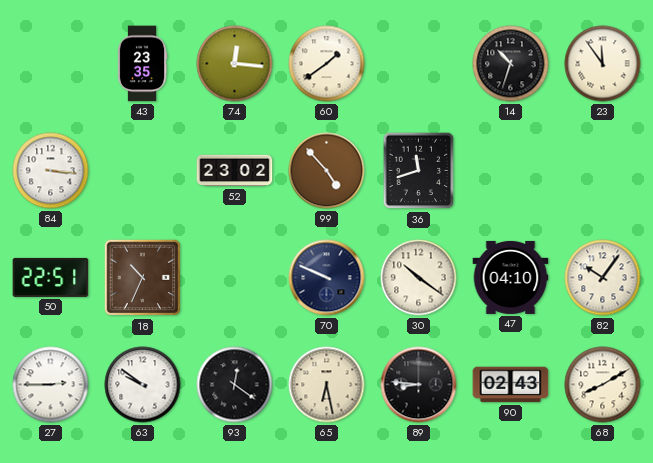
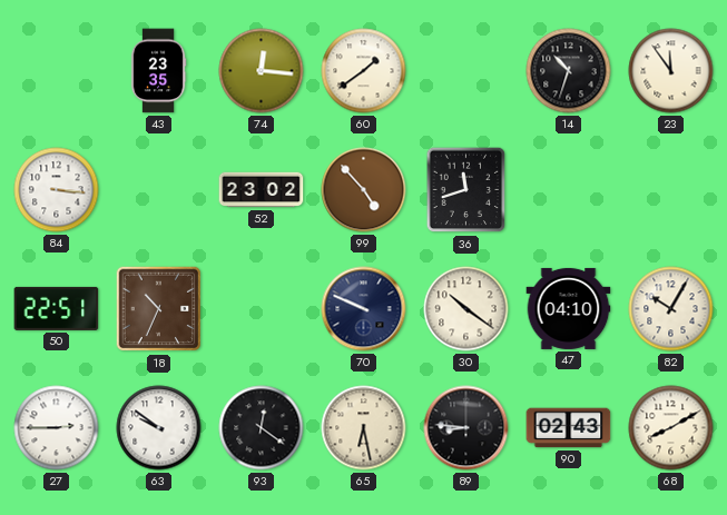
82: 10:06 -> 10:05
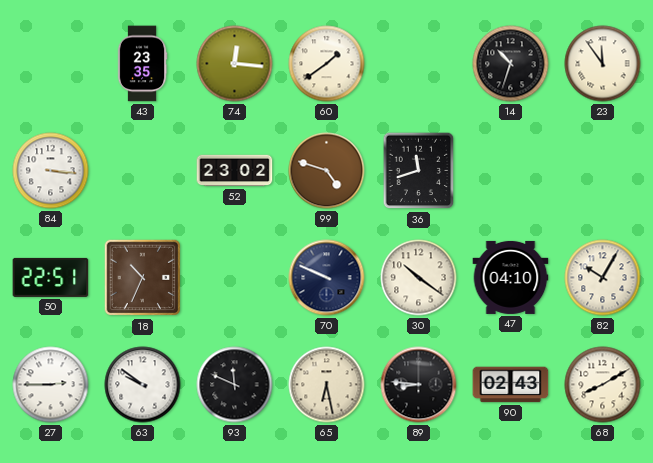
99: 4:53 -> 4:48
93: 12:21 -> 11:49
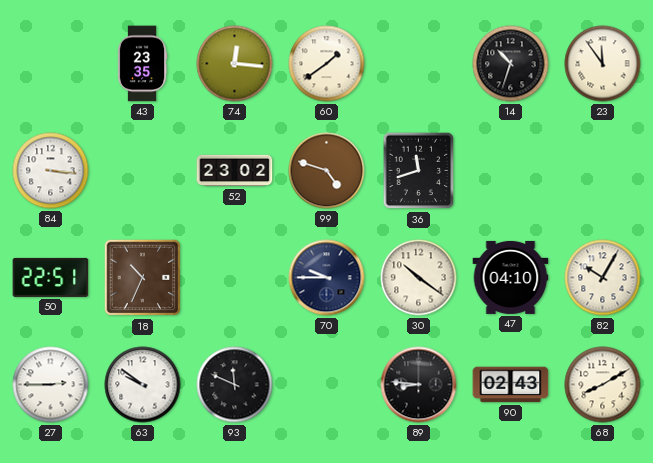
70: 9:49 -> 9:45
65: 6:28 -> none
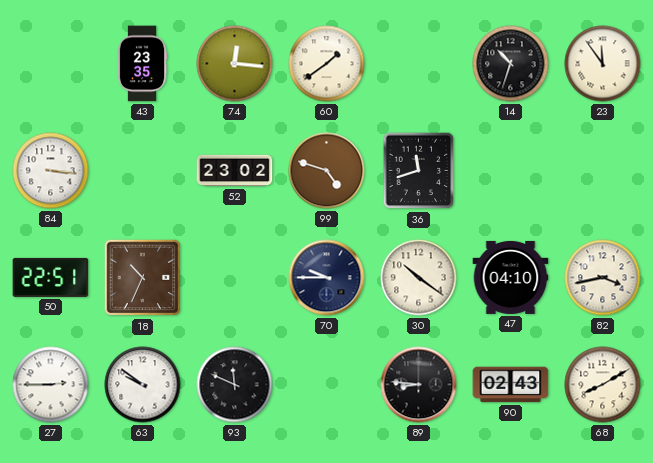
82: 10:05 -> 3:43
